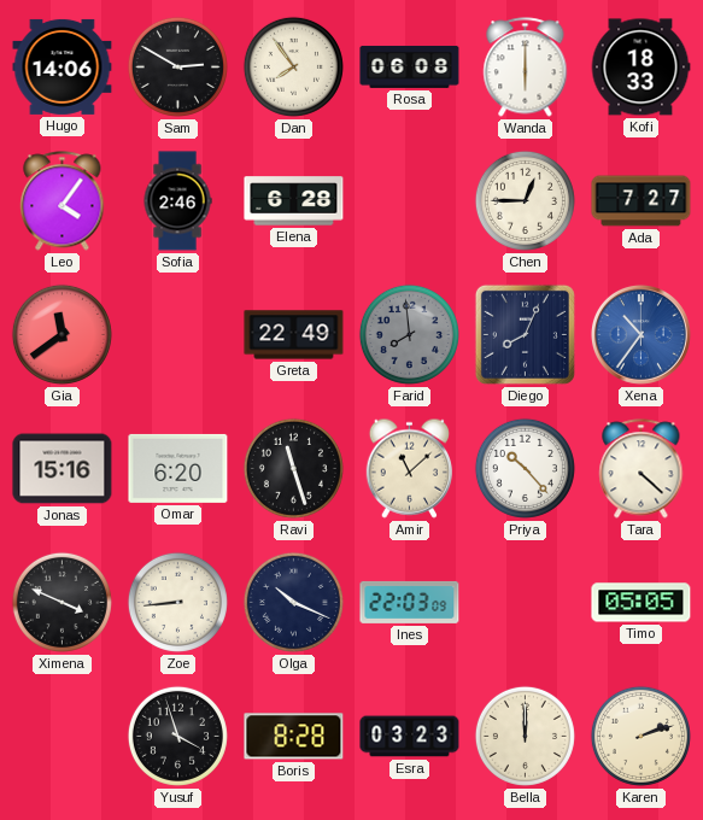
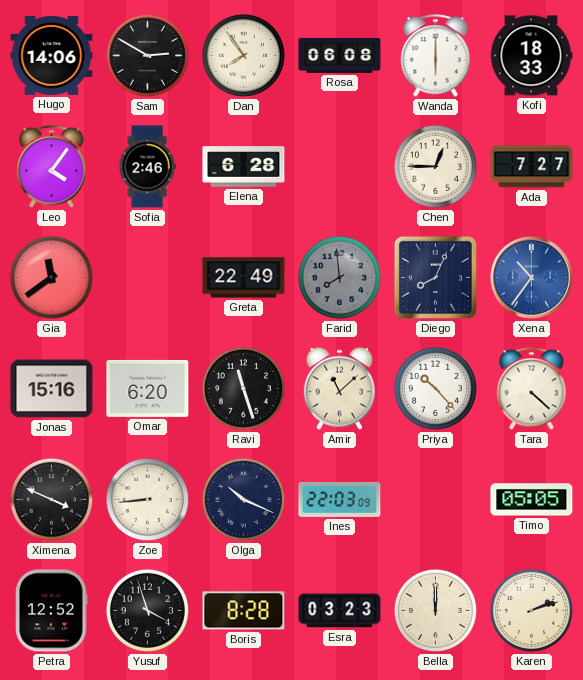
Petra: none -> 12:52
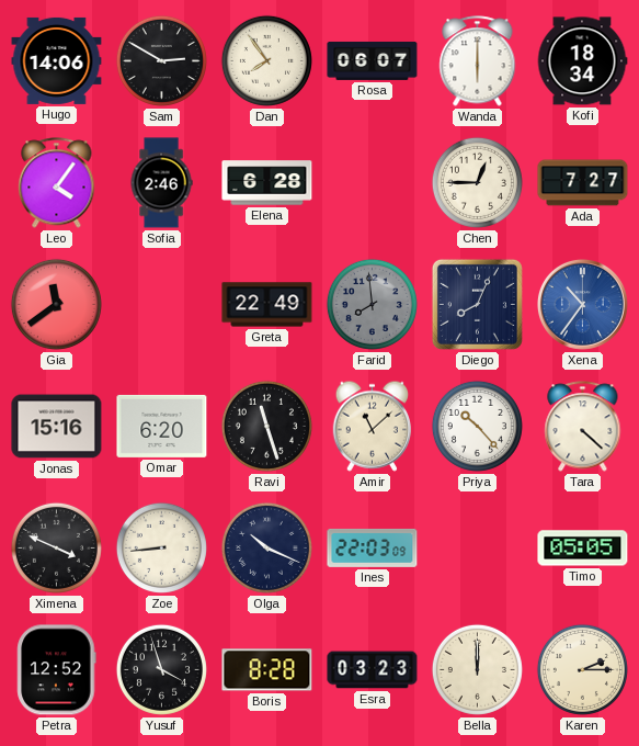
Rosa: 06:08 -> 06:07
Kofi: 18:33 -> 18:34
Karen: 2:12 -> 2:15
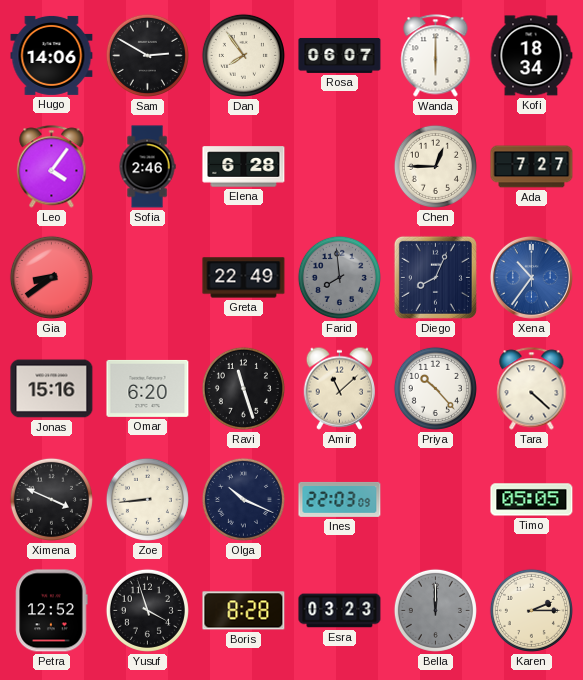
Gia: 11:39 -> 8:39
Bella dial: cream -> grey
